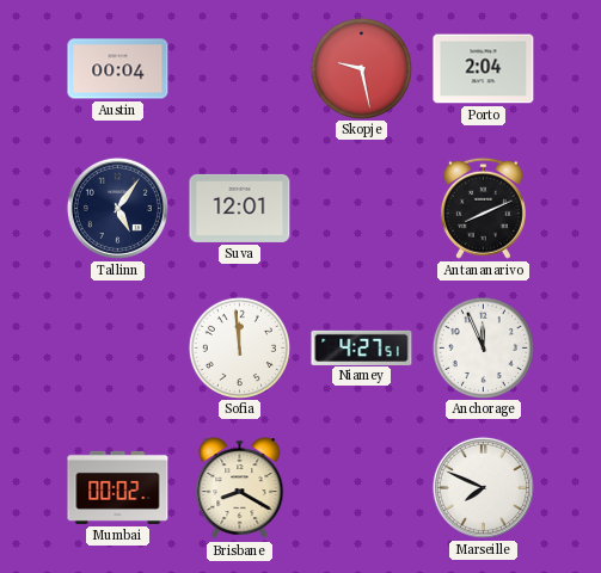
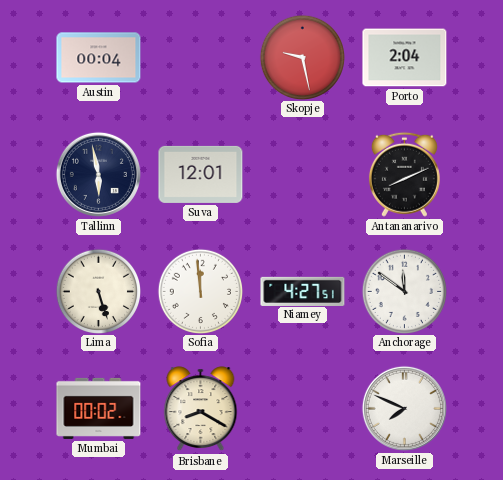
Tallinn: 5:06 -> 5:58
Lima: none -> 5:27
Anchorage: 11:56 -> 11:51
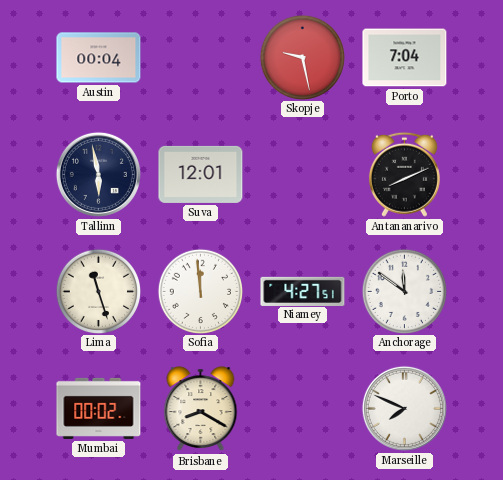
Porto: 2:04 -> 7:04
Lima: 5:27 -> 11:27
